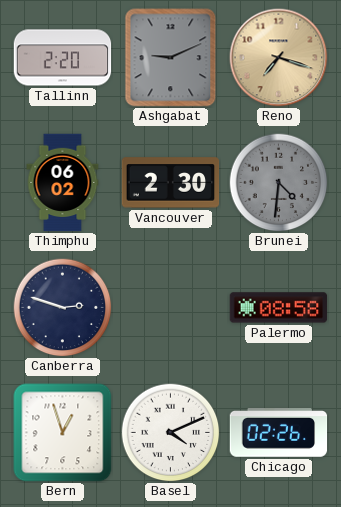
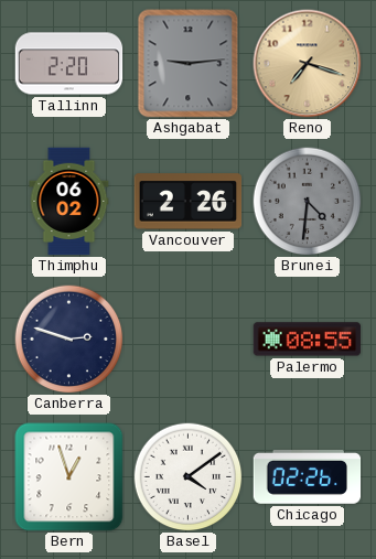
Ashgabat: 9:11 -> 9:14
Vancouver: 2:30 -> 2:26
Palermo: 08:58 -> 08:55
Basel: 4:11 -> 4:09
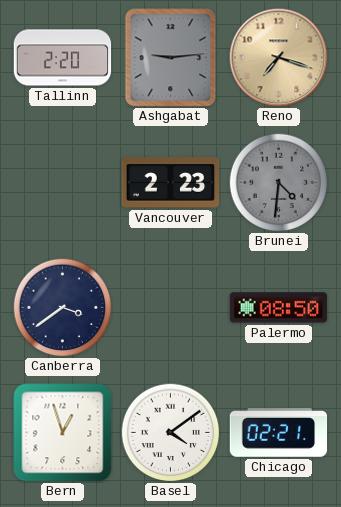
Thimphu: 06:02 -> none
Vancouver: 2:26 -> 2:23
Canberra: 2:48 -> 3:39
Palermo: 08:55 -> 08:50
Chicago: 02:26 -> 02:21
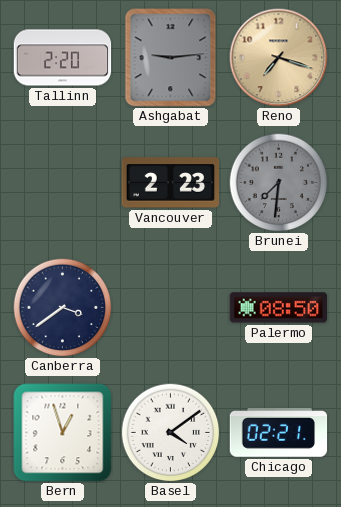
Brunei: 4:31 -> 7:31
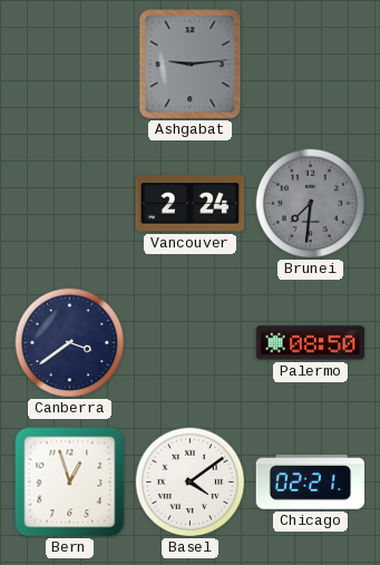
Tallinn: 2:20 -> none
Reno: 7:18 -> none
Vancouver: 2:23 -> 2:24
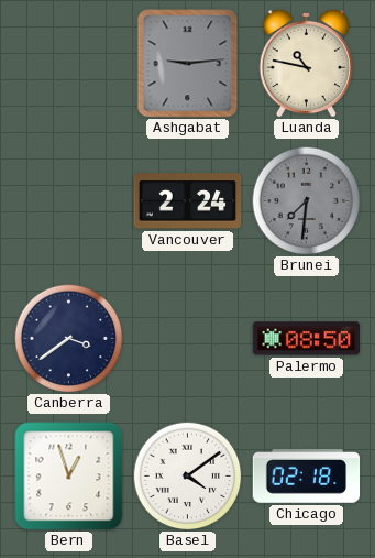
Luanda: none -> 10:47
Chicago: 02:21 -> 02:18
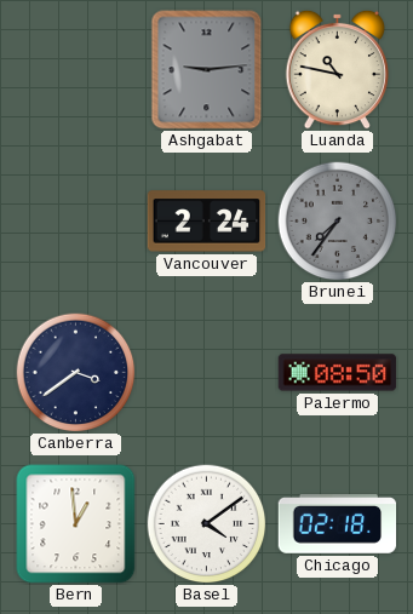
Brunei: 7:31 -> 7:36
Bern: 12:57 -> 12:59
